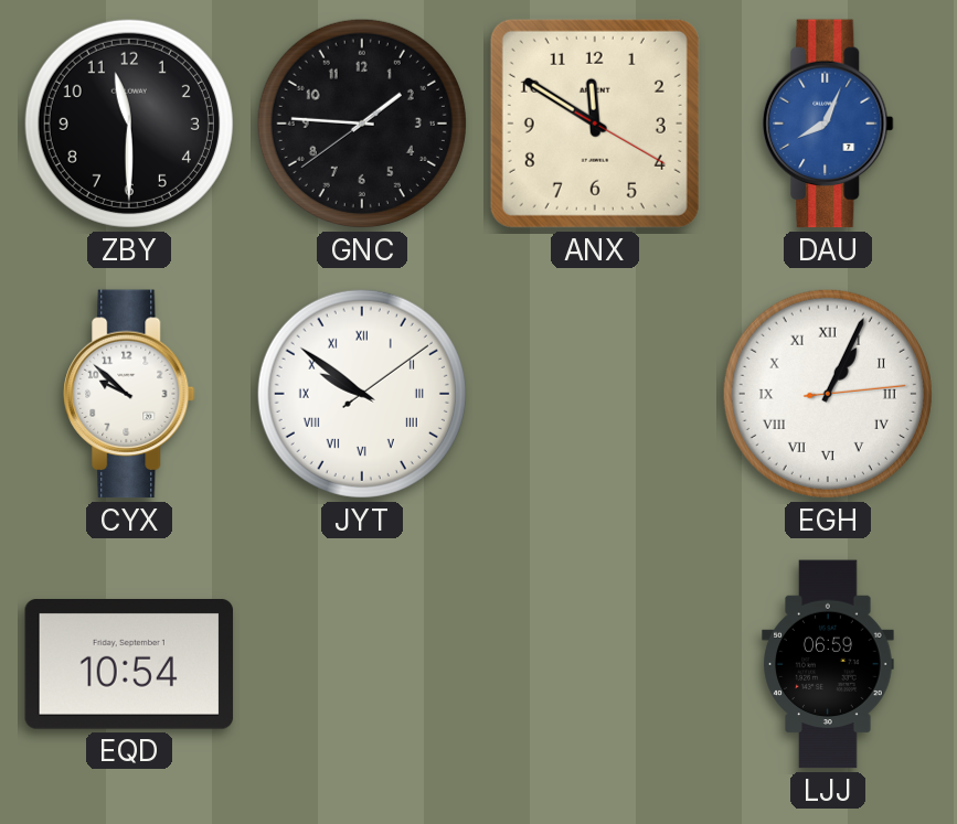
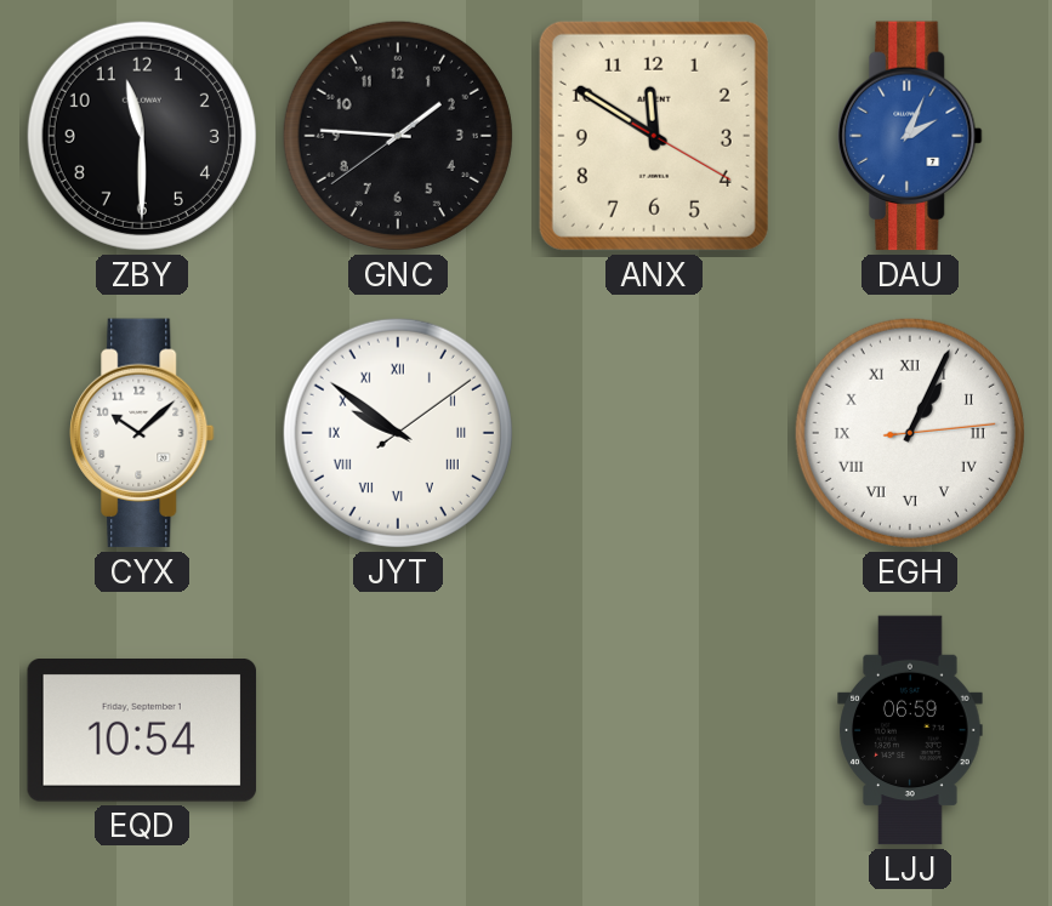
DAU: 8:04 -> 2:04
CYX: 9:52 -> 10:08
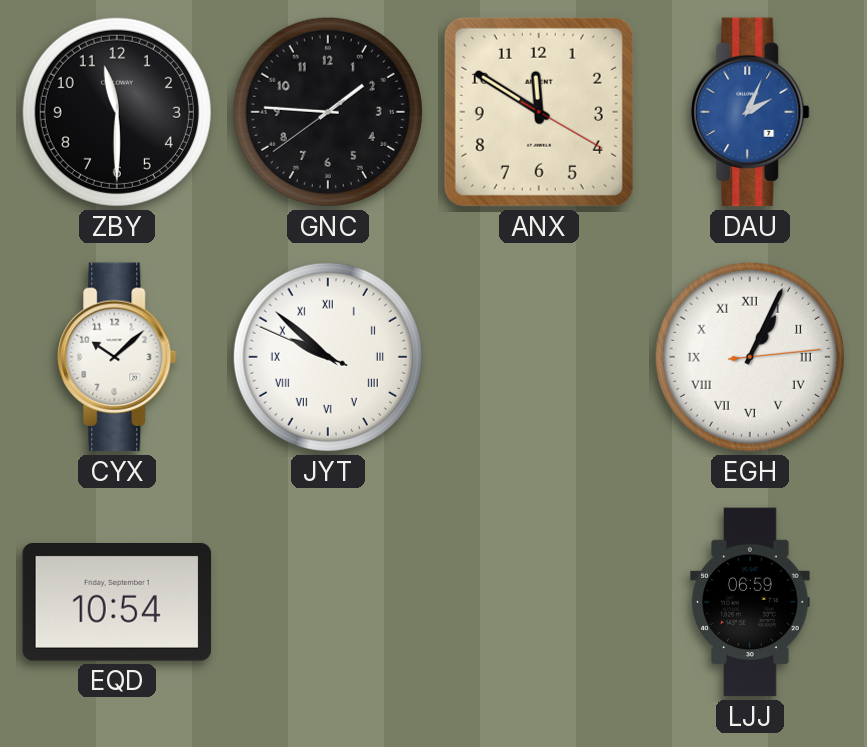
JYT: 9:51:09 -> 9:51:49
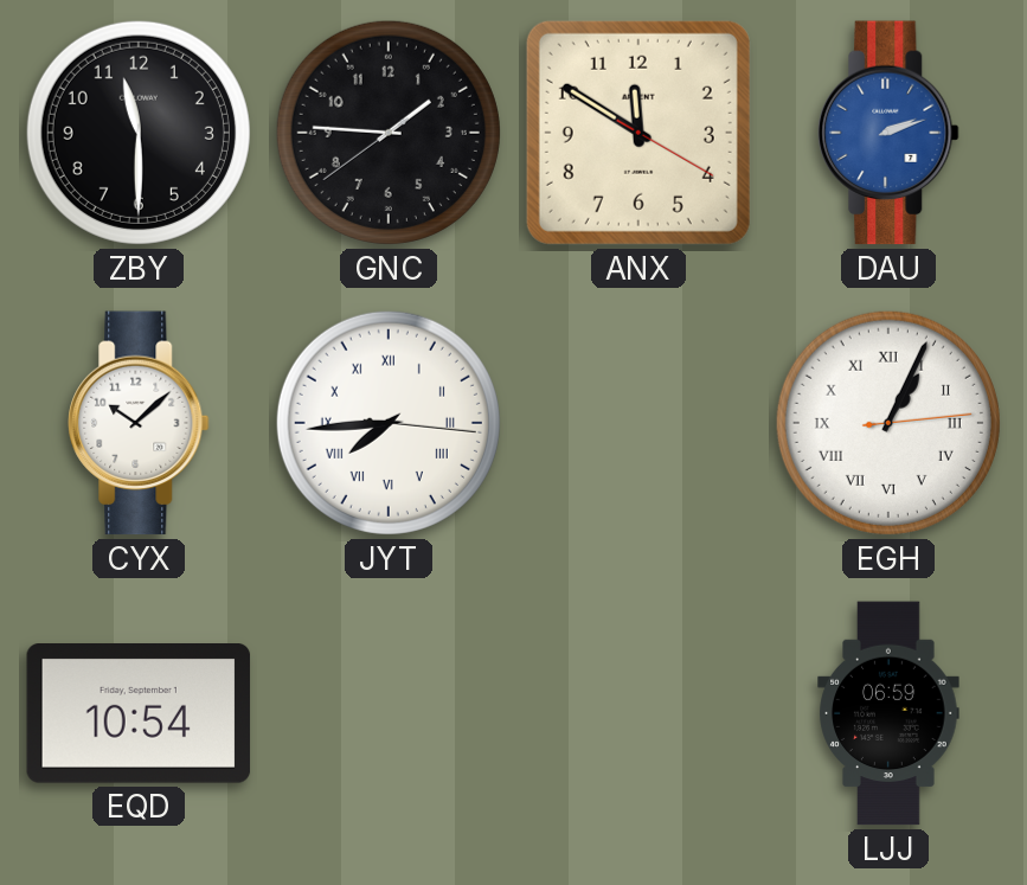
DAU: 2:04 -> 2:12
JYT: 9:51 -> 7:44
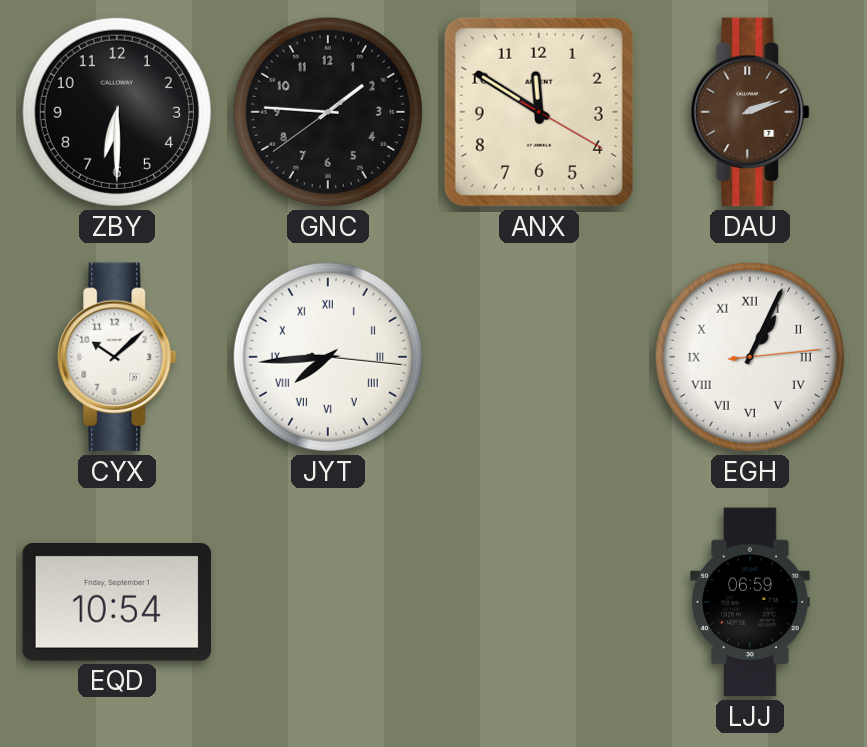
ZBY: 11:30 -> 6:30
DAU dial: blue -> brown
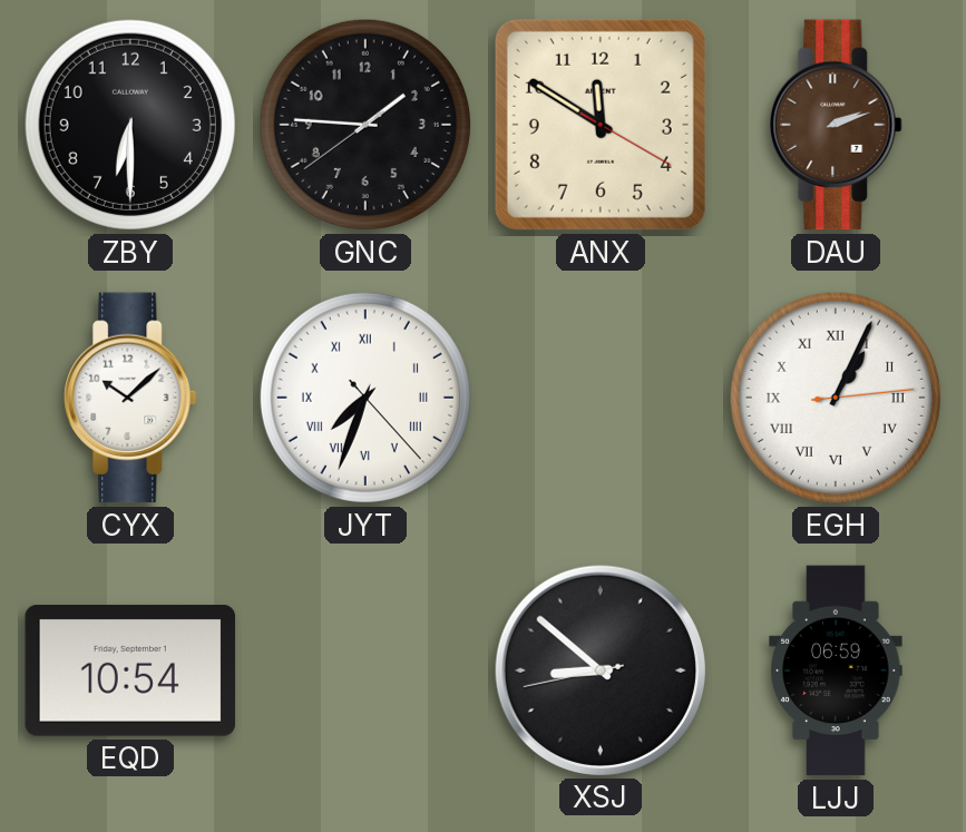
JYT: 7:44 -> 7:33
XSJ: none -> 8:51
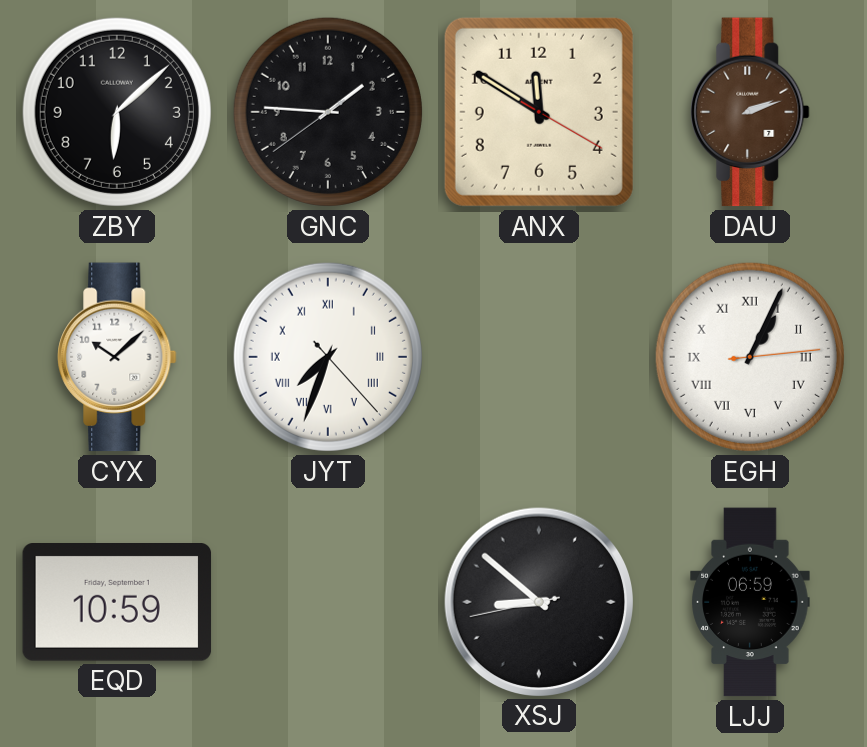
ZBY: 6:30 -> 6:08
EQD: 10:54 -> 10:59
